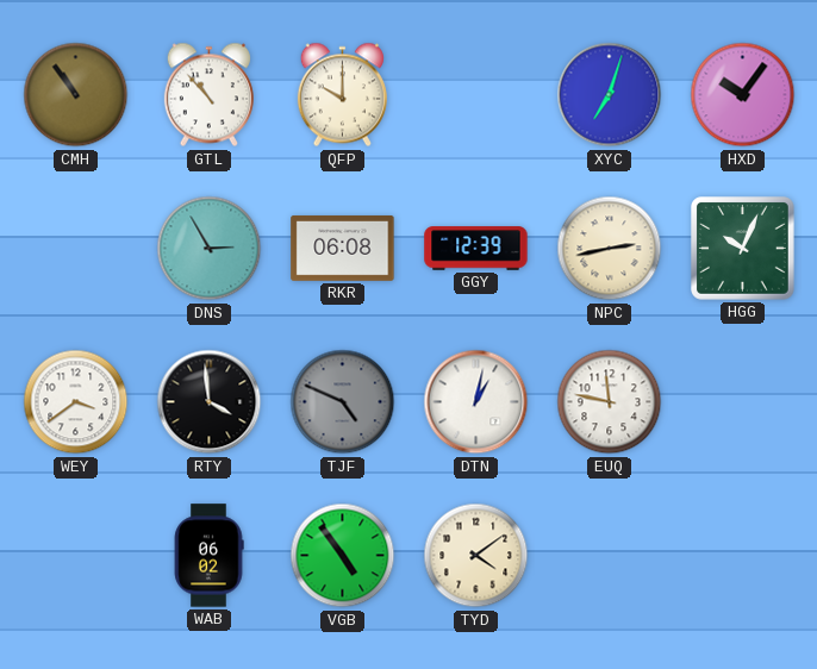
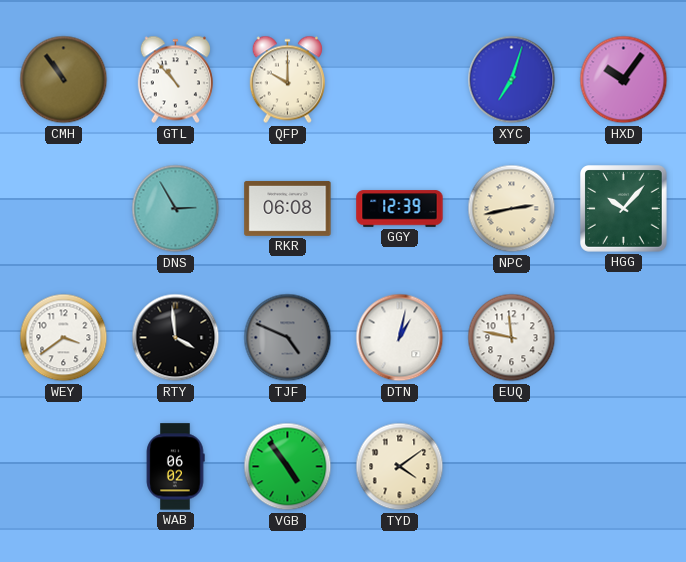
HGG: 10:04 -> 10:07
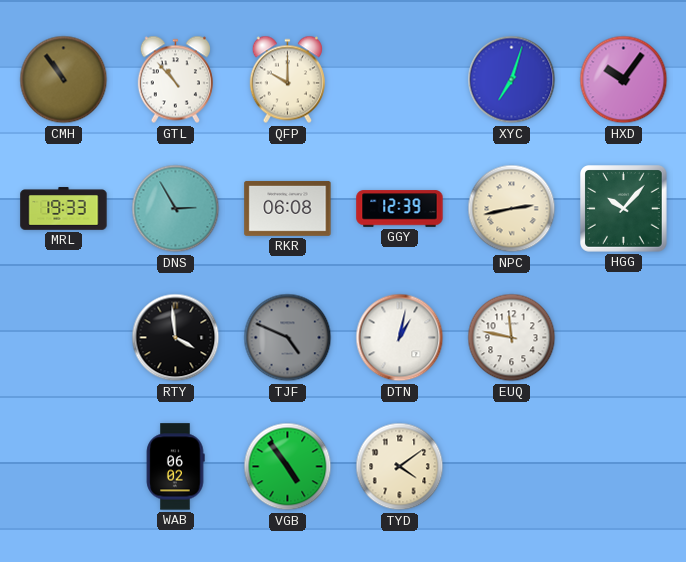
MRL: none -> 19:33
WEY: 3:39 -> none
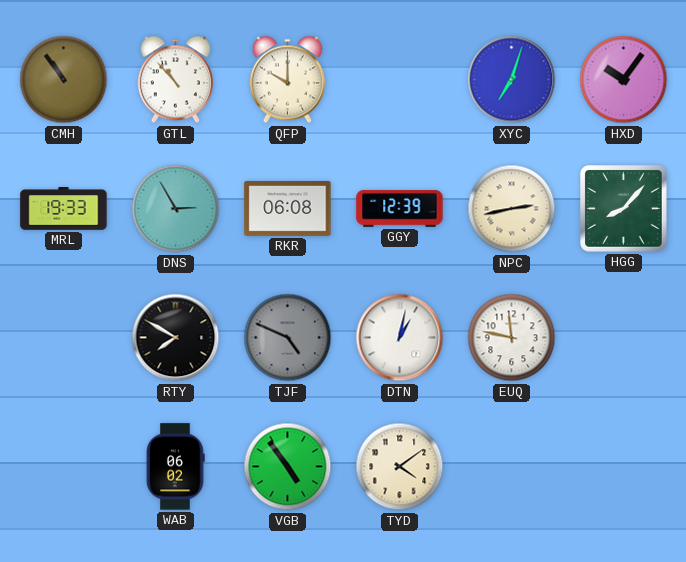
HGG: 10:07 -> 8:07
RTY: 3:59 -> 7:50
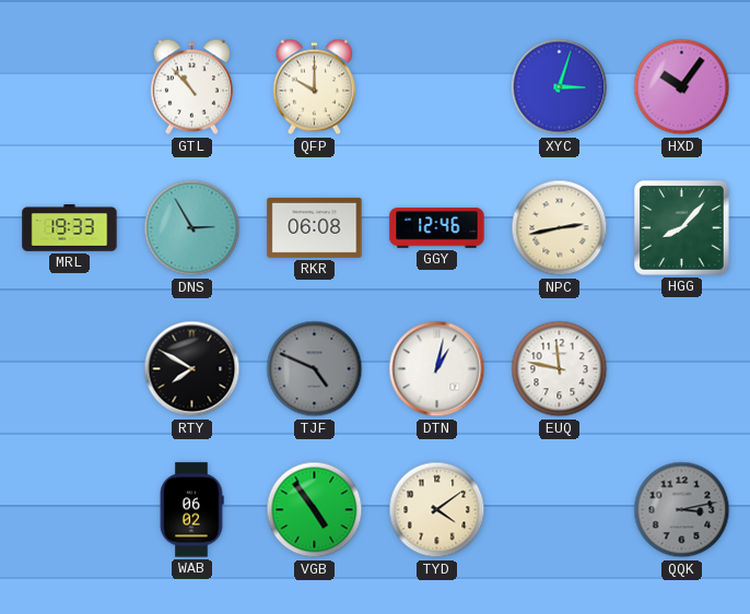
CMH: 10:54 -> none
XYC: 7:03 -> 3:03
GGY: 12:39 -> 12:46
QQK: none -> 3:13
